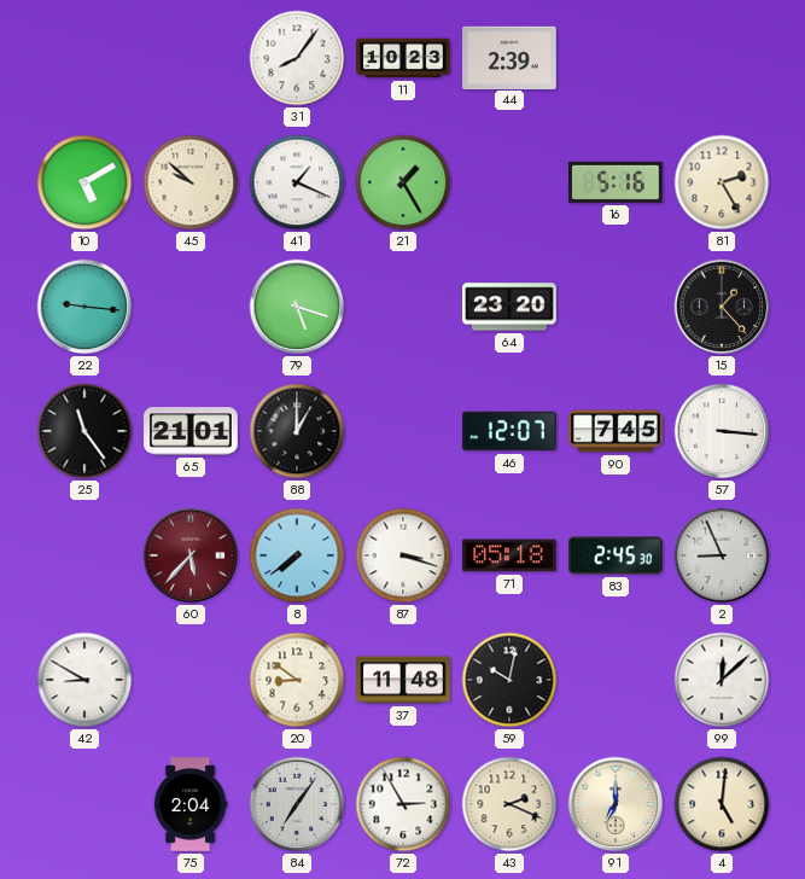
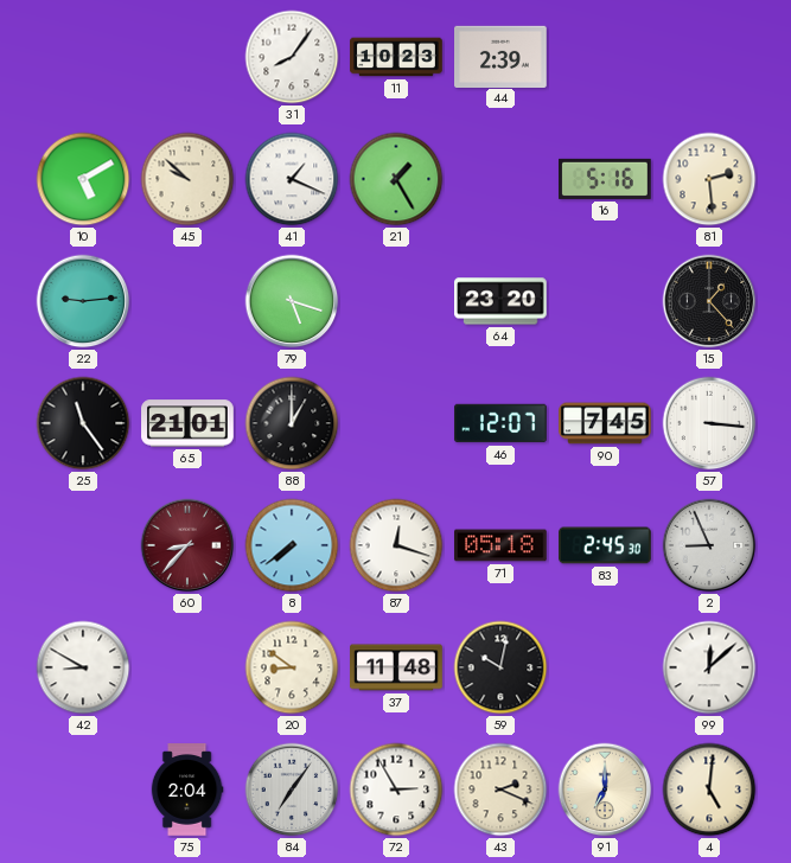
81: 2:25 -> 2:29
22: 9:16 -> 9:14
60: 5:37 -> 8:37
87: 3:18 -> 12:18
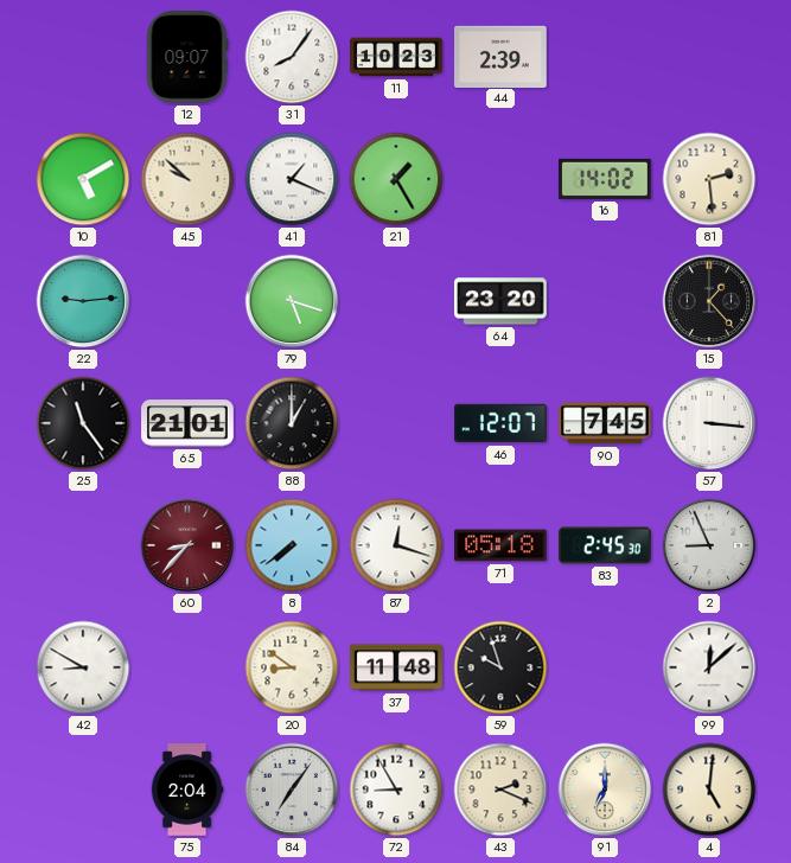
12: none -> 09:07
16: 5:16 -> 14:02
59: 10:02 -> 9:57
72: 2:55 -> 8:55
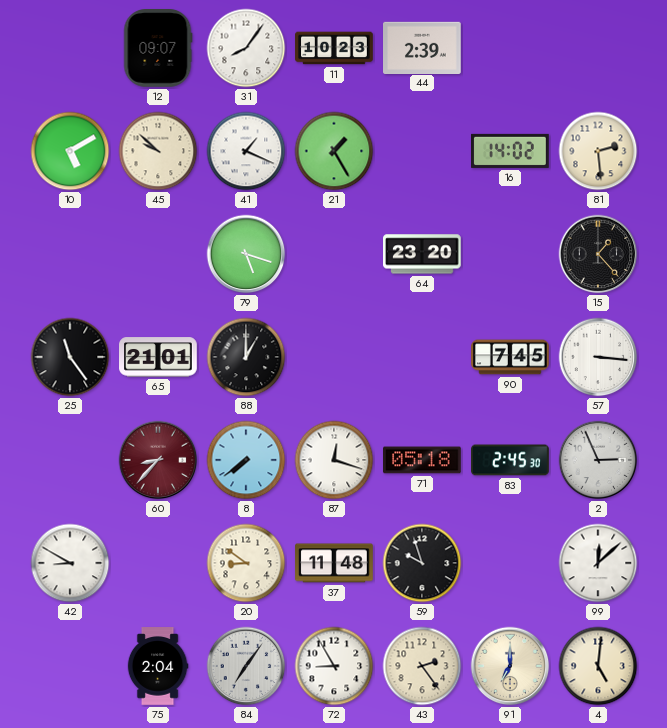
22: 9:14 -> none
46: 12:07 -> none
2: 8:56 -> 2:56
43: 2:19 -> 2:24
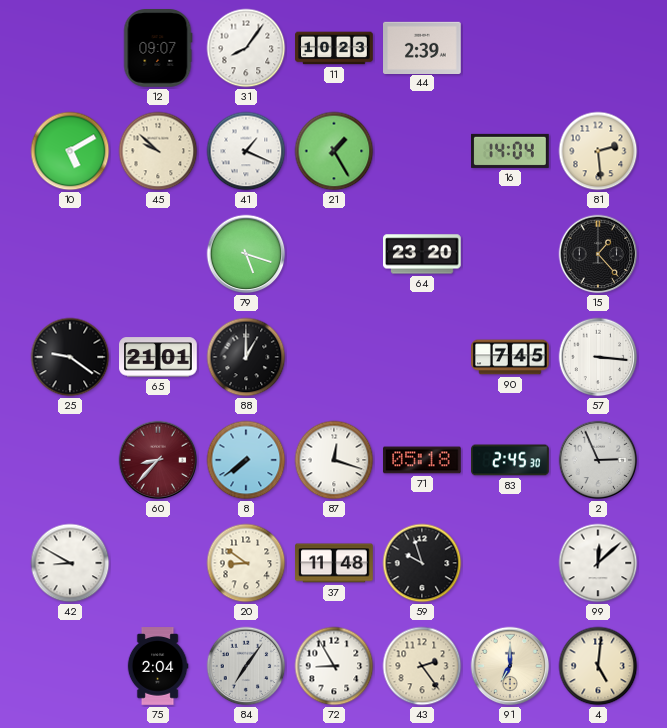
16: 14:02 -> 14:04
25: 11:24 -> 9:21
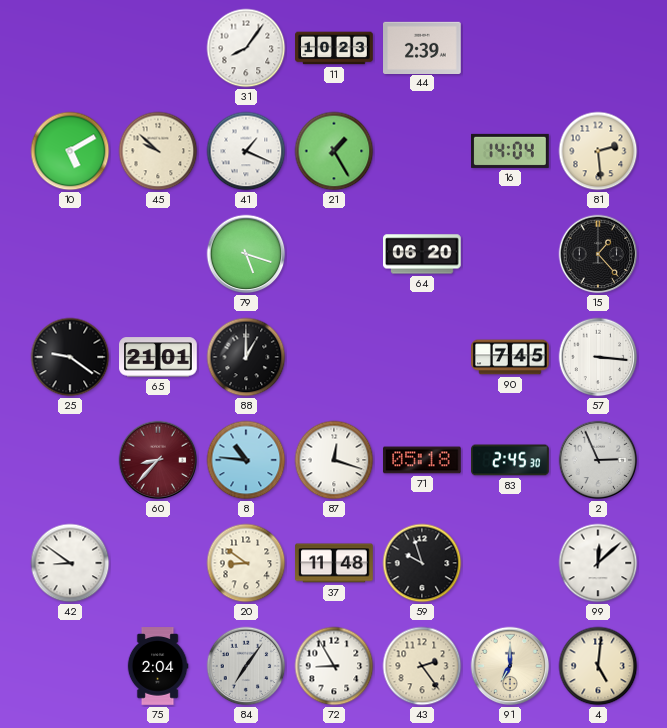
12: 09:07 -> none
64: 23:20 -> 06:20
8: 7:39 -> 10:46
42: 8:50 -> 8:51
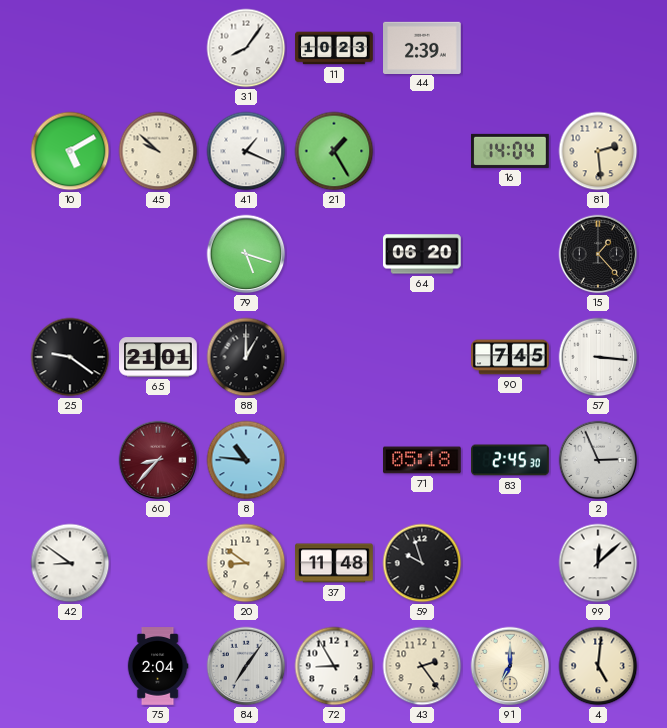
87: 12:18 -> none
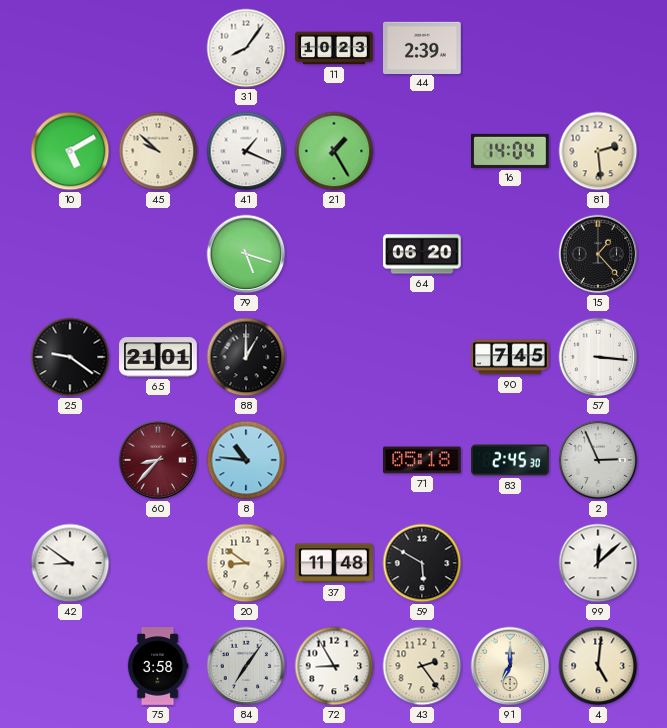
59: 9:57 -> 5:50
75: 2:04 -> 3:58
